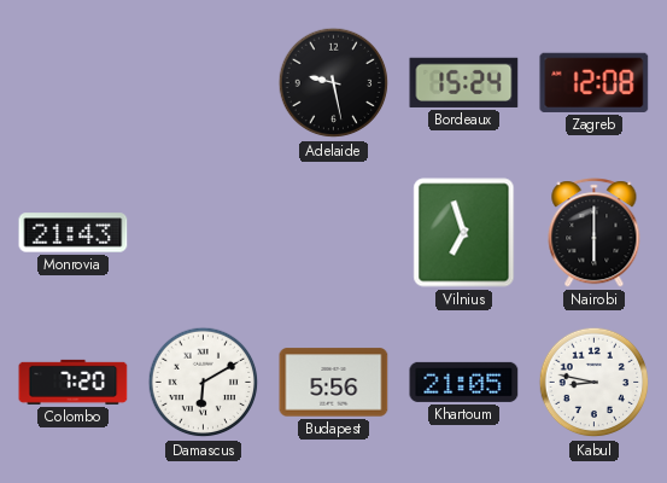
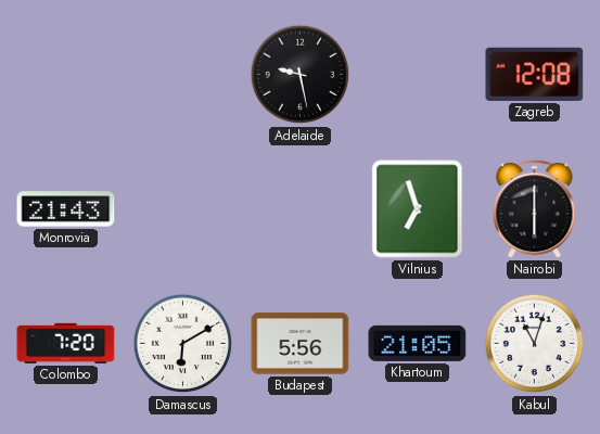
Bordeaux: 15:24 -> none
Kabul: 8:47 -> 11:03
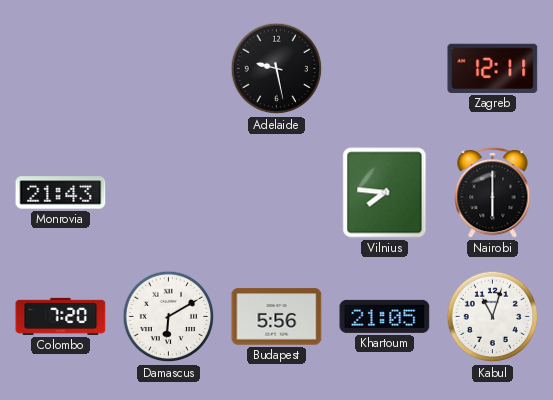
Zagreb: 12:08 -> 12:11
Vilnius: 6:57 -> 7:46
